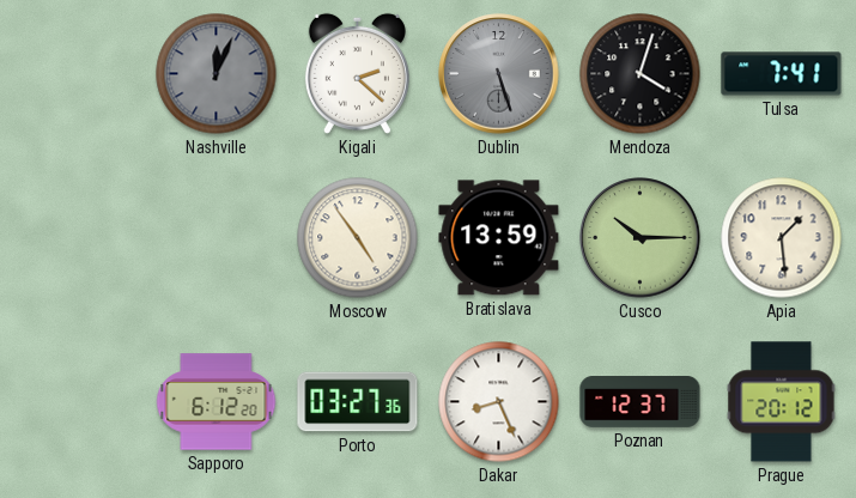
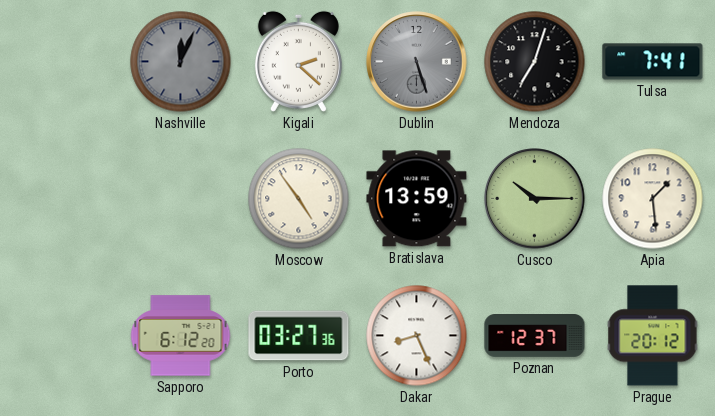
Mendoza: 4:03 -> 7:03
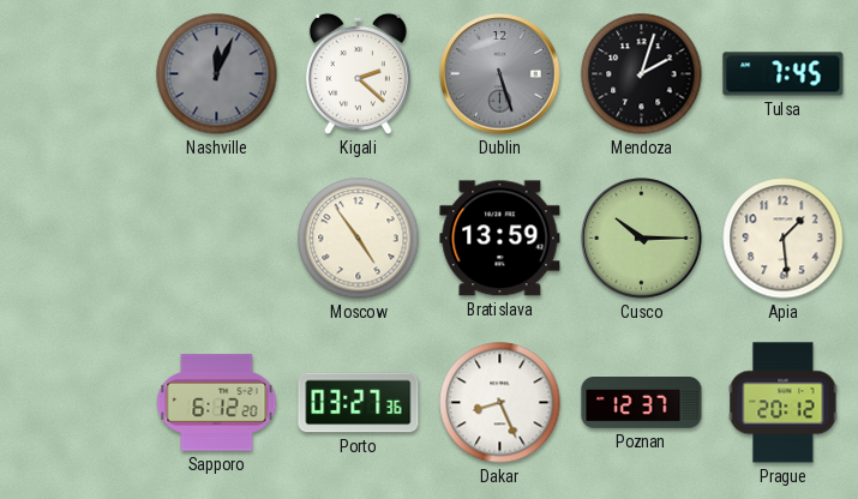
Mendoza: 7:03 -> 2:03
Tulsa: 7:41 -> 7:45
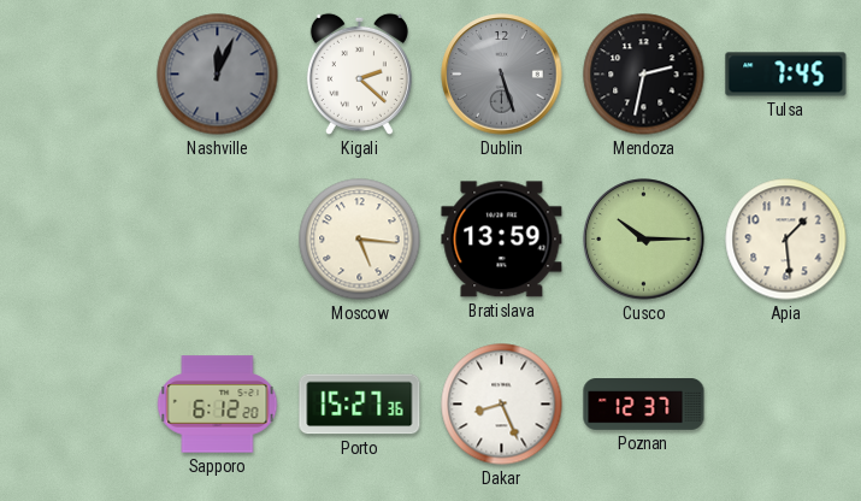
Mendoza: 2:03 -> 2:32
Moscow: 4:54 -> 5:16
Porto: 03:27 -> 15:27
Prague: 20:12 -> none
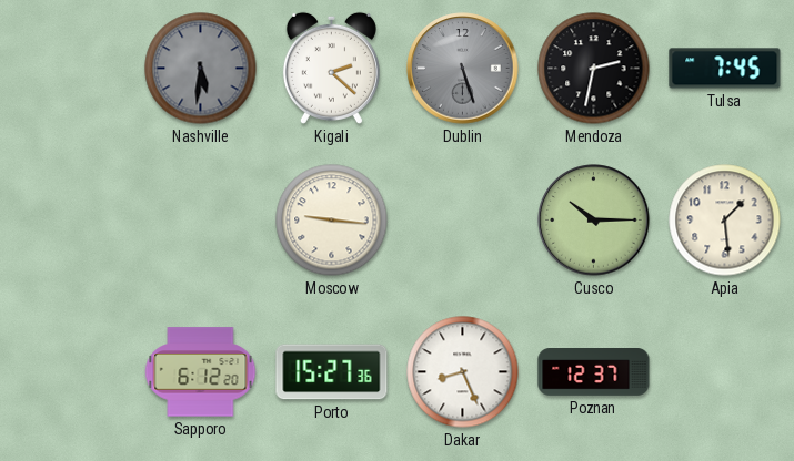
Nashville: 12:04 -> 5:31
Moscow: 5:16 -> 9:16
Bratislava: 13:59 -> none
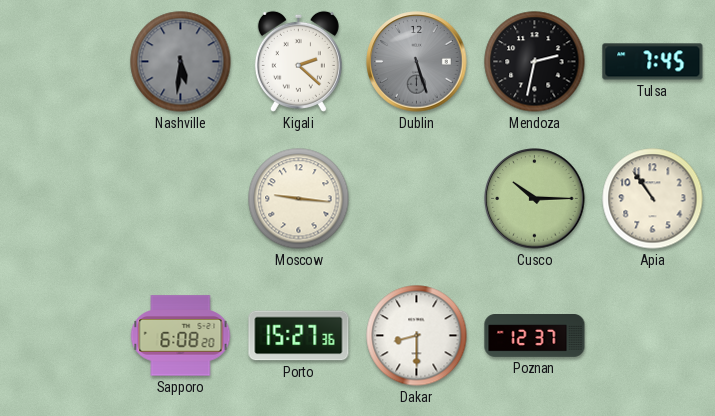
Apia: 1:29 -> 10:54
Sapporo: 6:12 -> 6:08
Dakar: 8:26 -> 8:30
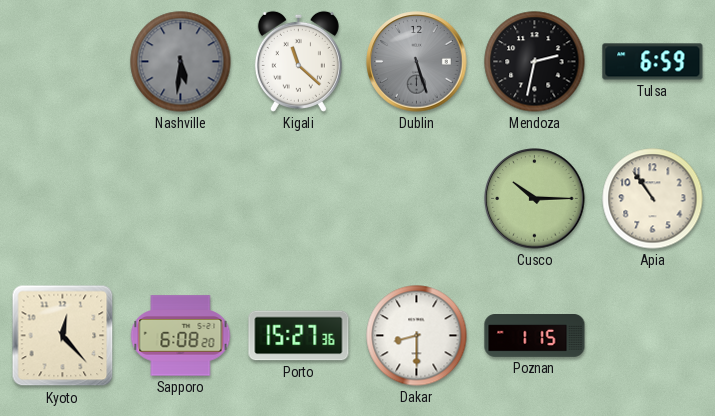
Kigali: 2:22 -> 11:22
Tulsa: 7:45 -> 6:59
Moscow: 9:16 -> none
Kyoto: none -> 12:23
Poznan: 12:37 -> 1:15
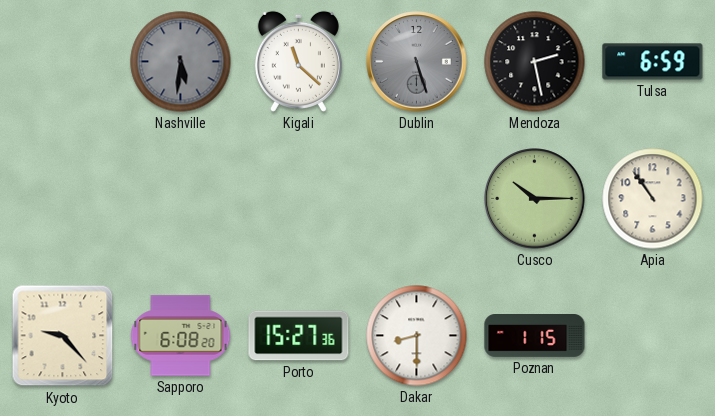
Mendoza: 2:32 -> 2:28
Kyoto: 12:23 -> 9:23
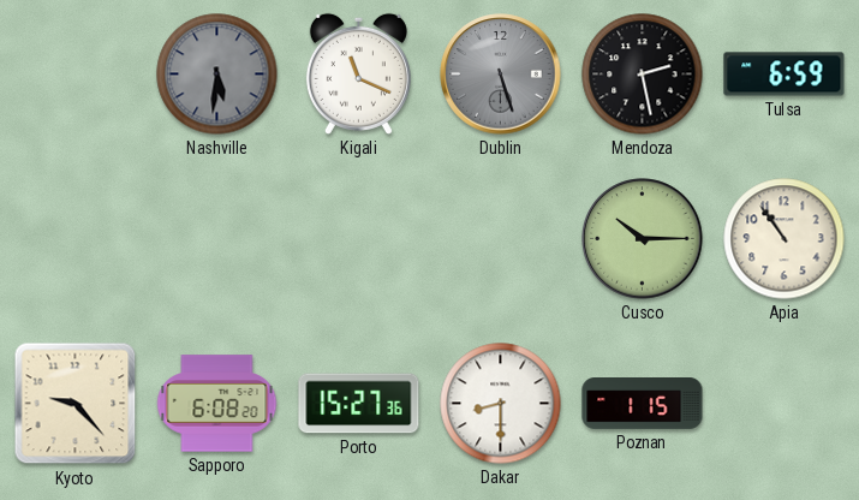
Kigali: 11:22 -> 11:19
